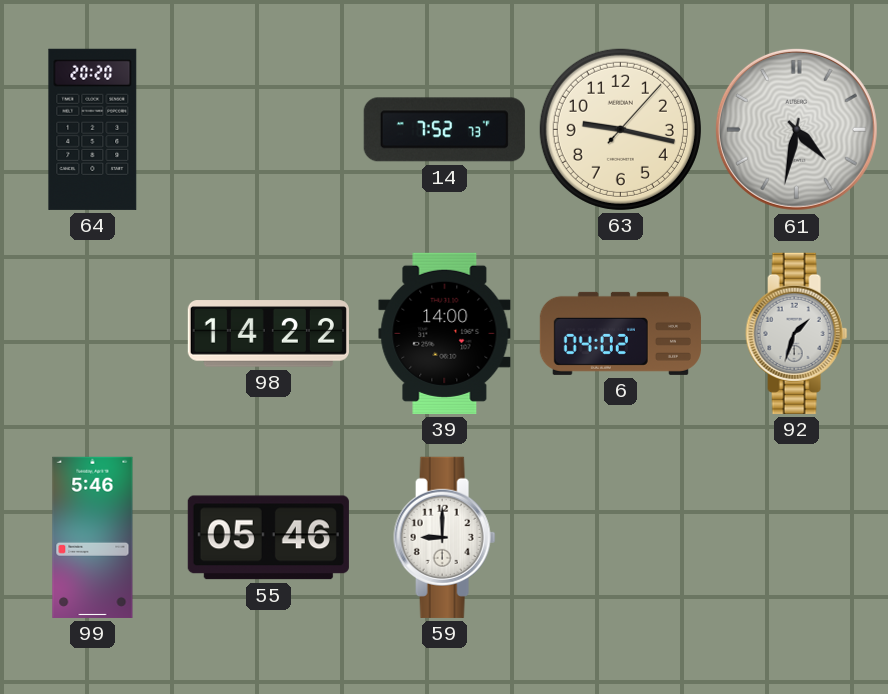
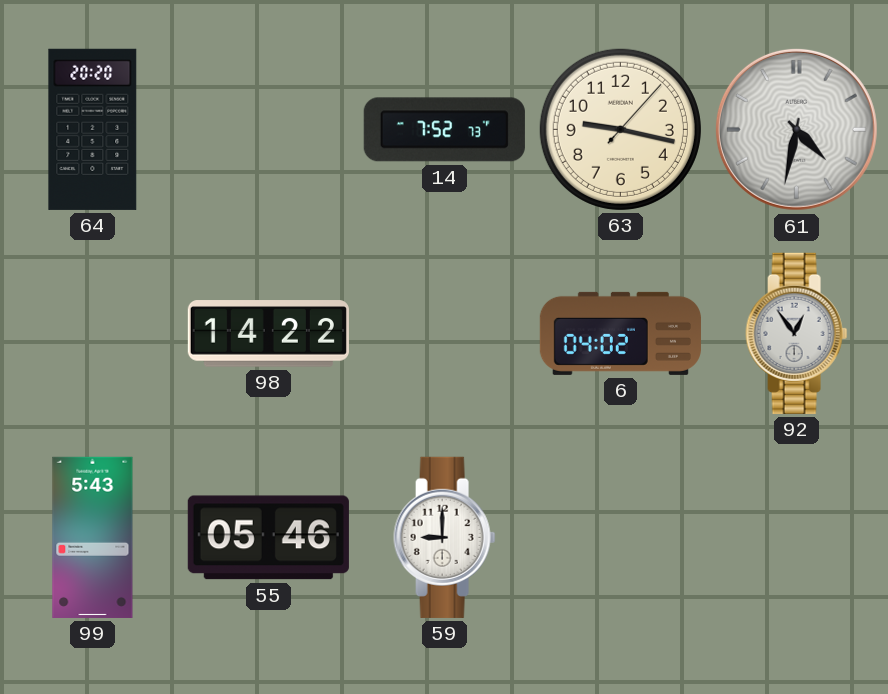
39: 14:00 -> none
92: 1:33 -> 12:54
99: 5:46 -> 5:43
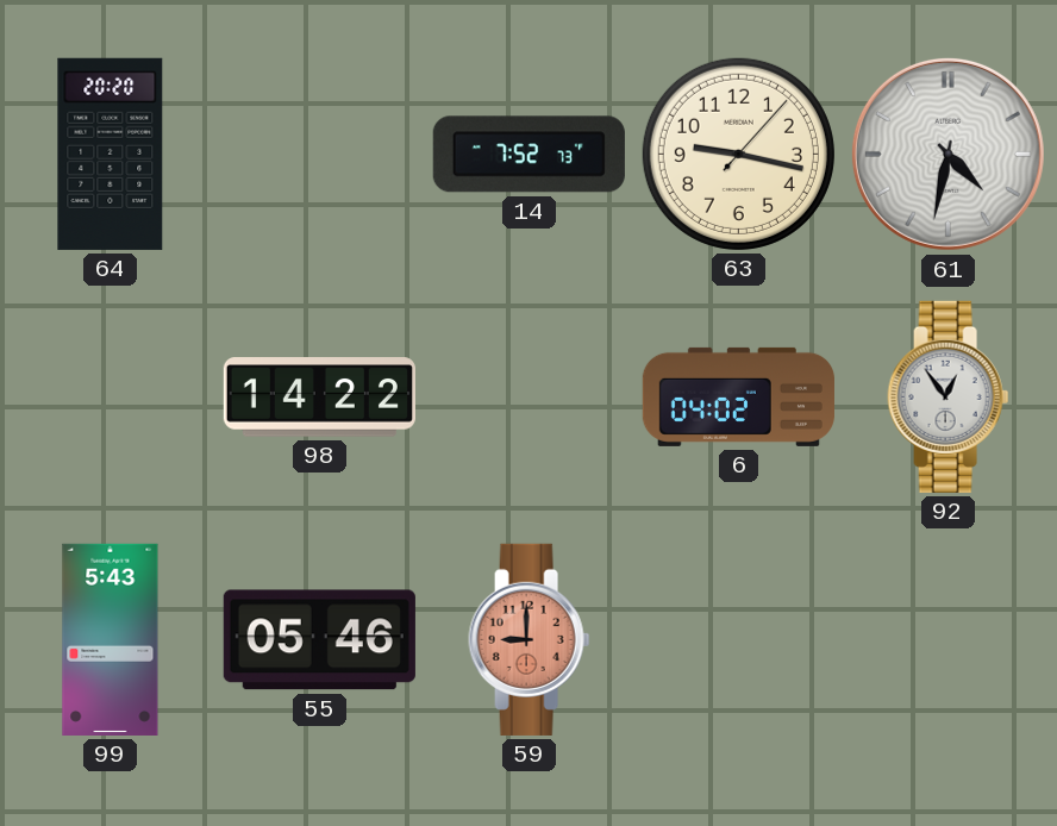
59 dial: white -> salmon
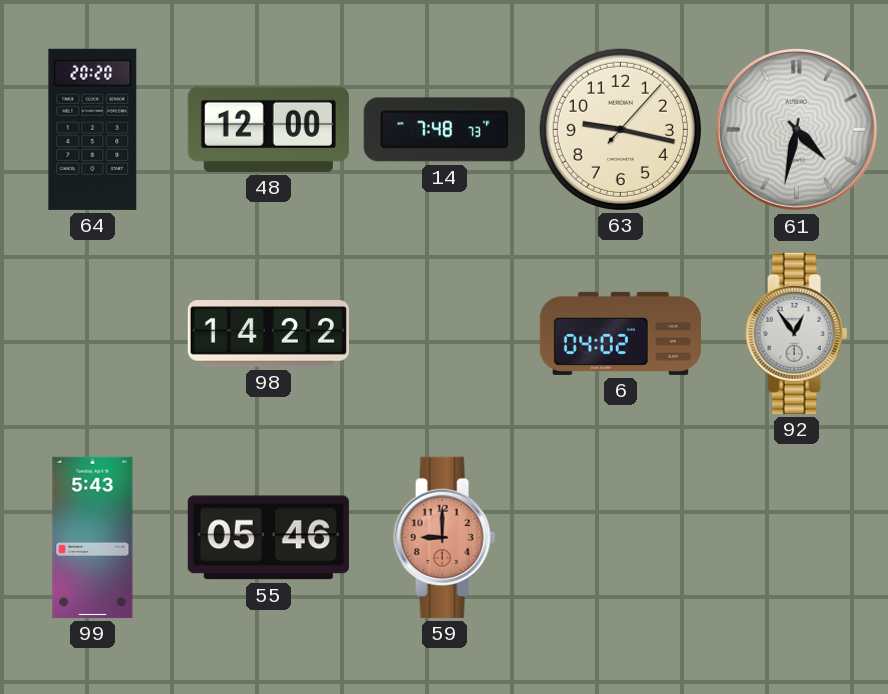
48: none -> 12:00
14: 7:52 -> 7:48
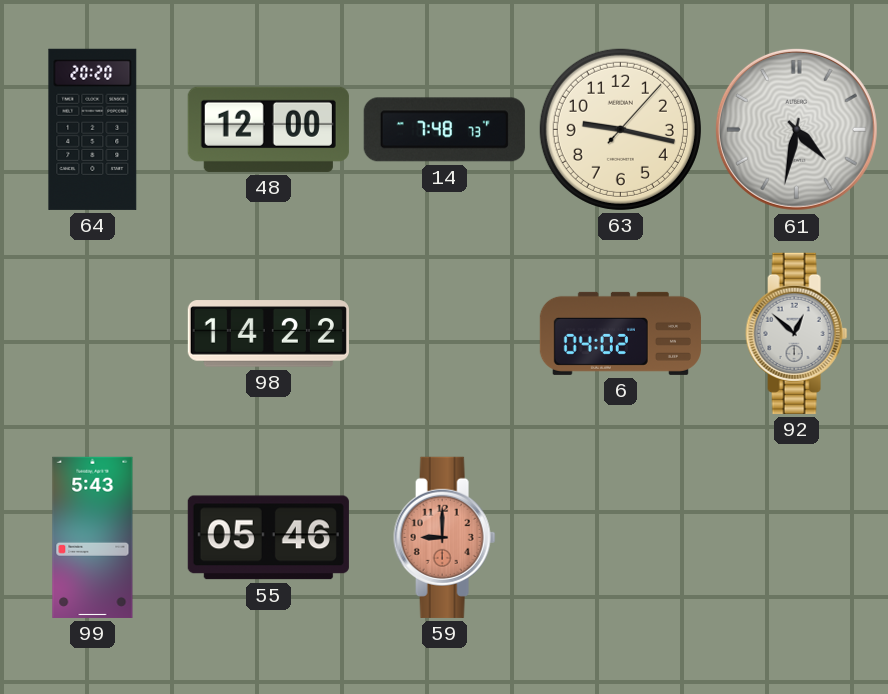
92: 12:54 -> 12:52
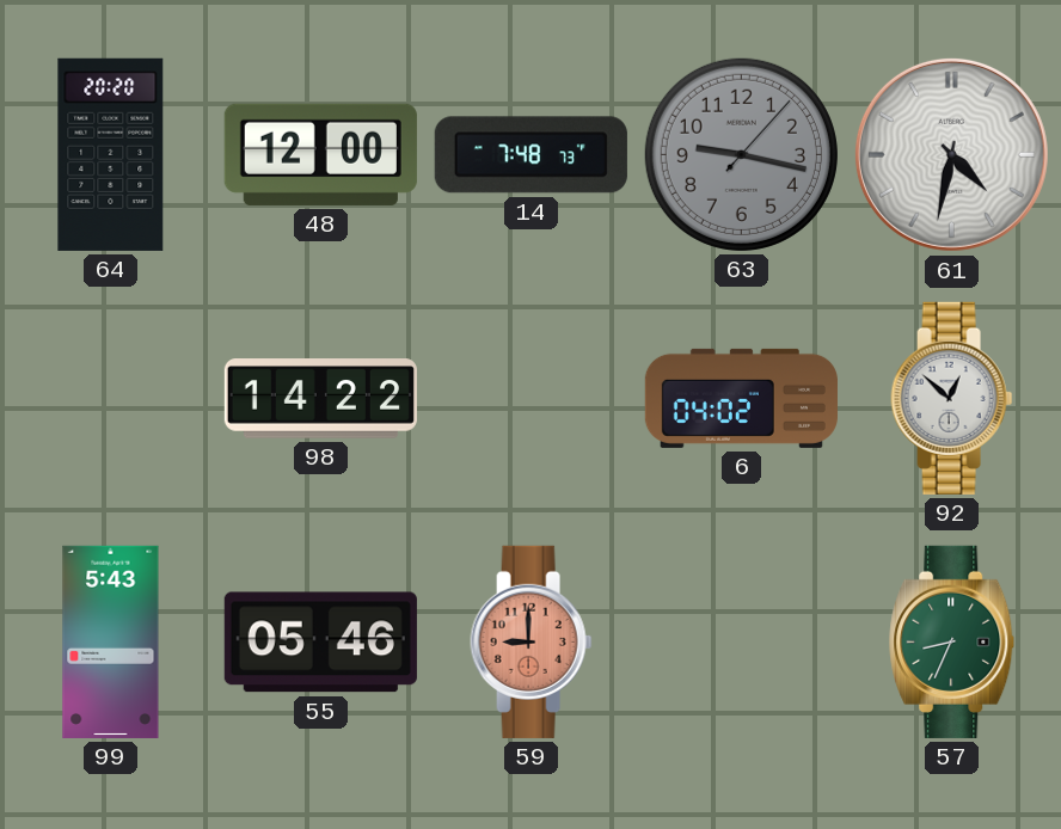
63 dial: cream -> grey
57: none -> 8:34
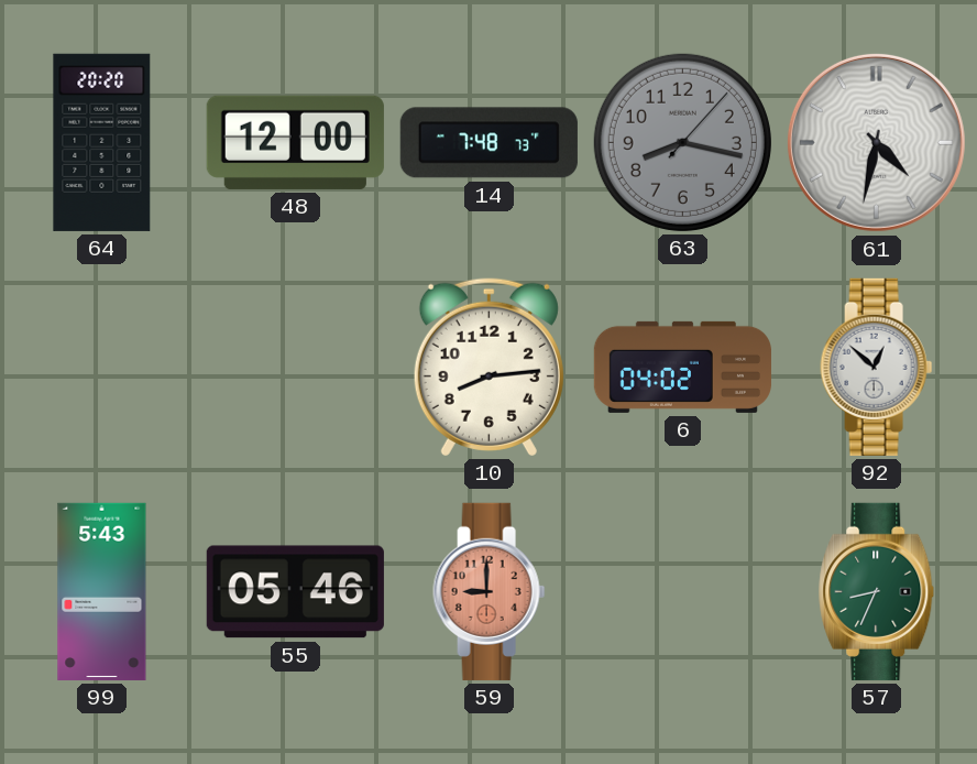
63: 9:17 -> 8:17
98: 14:22 -> none
10: none -> 8:14
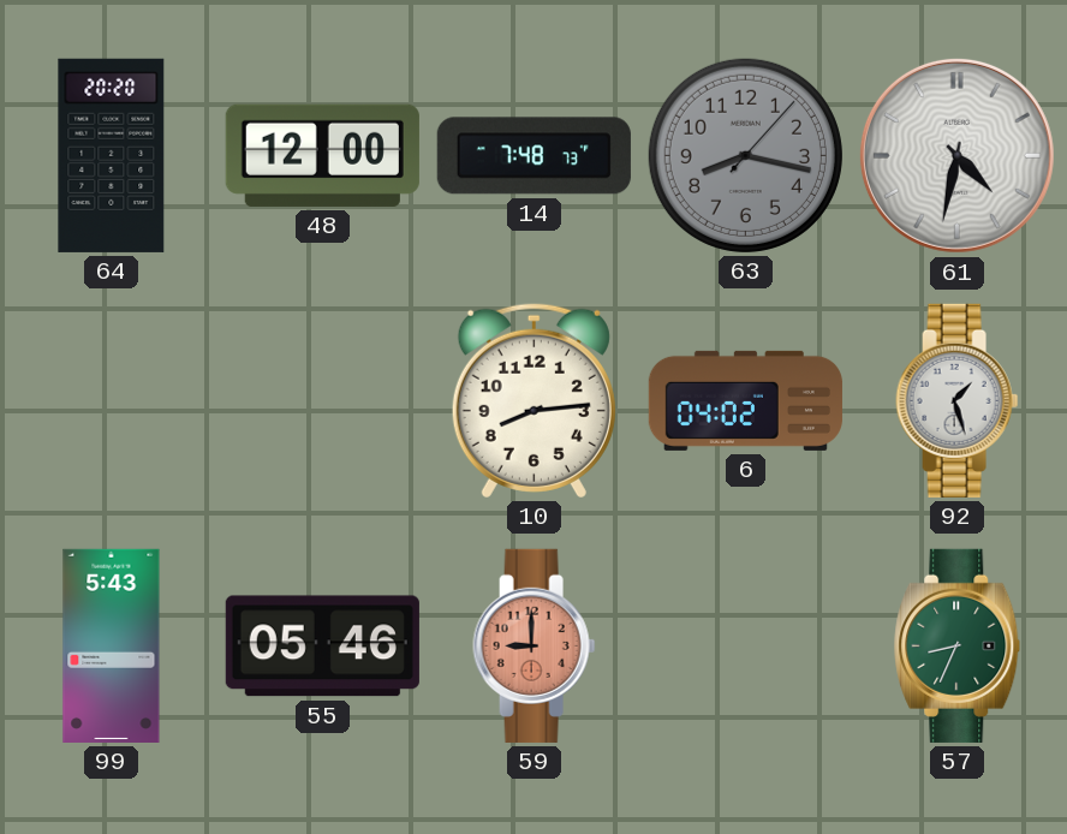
92: 12:52 -> 1:27
